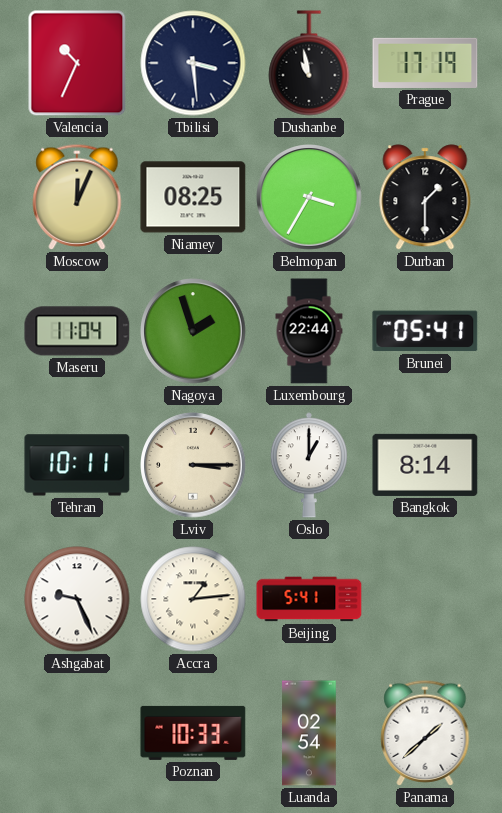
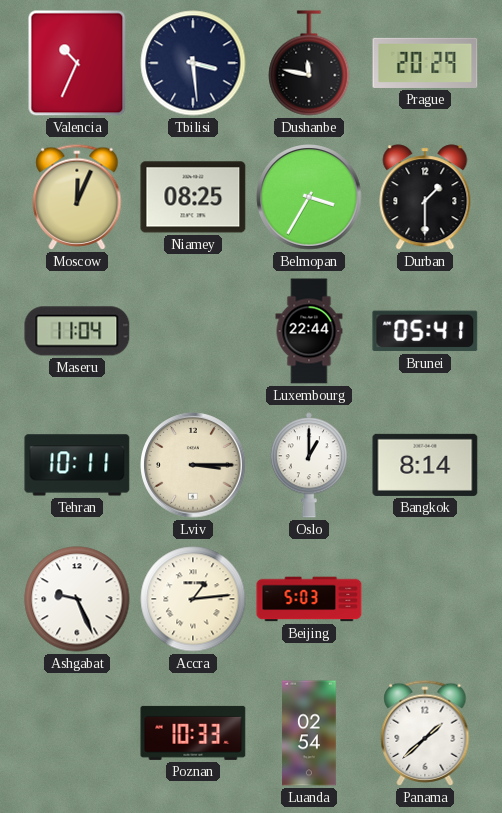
Dushanbe: 10:58 -> 11:47
Prague: 17:19 -> 20:29
Nagoya: 1:57 -> none
Beijing: 5:41 -> 5:03
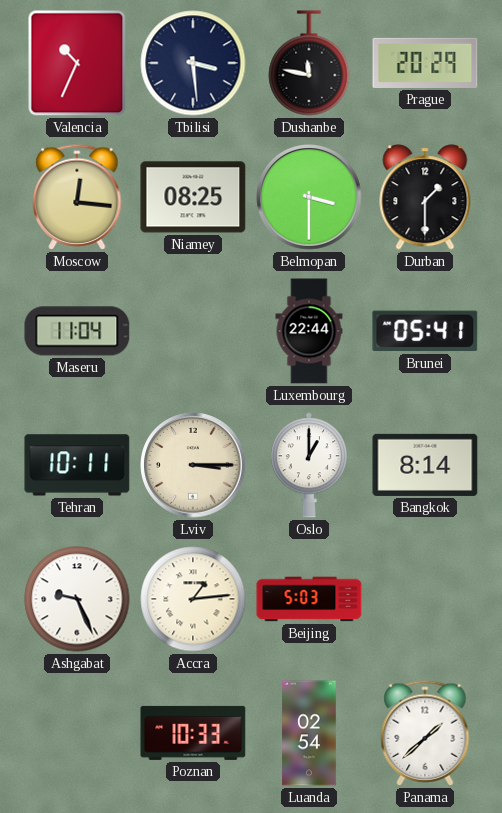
Moscow: 12:04 -> 12:16
Belmopan: 3:35 -> 3:30
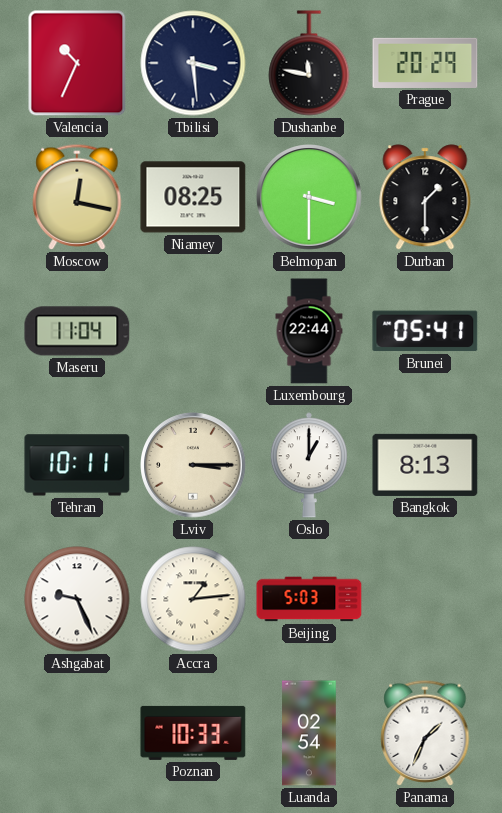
Moscow: 12:16 -> 12:17
Bangkok: 8:14 -> 8:13
Panama: 1:38 -> 1:34
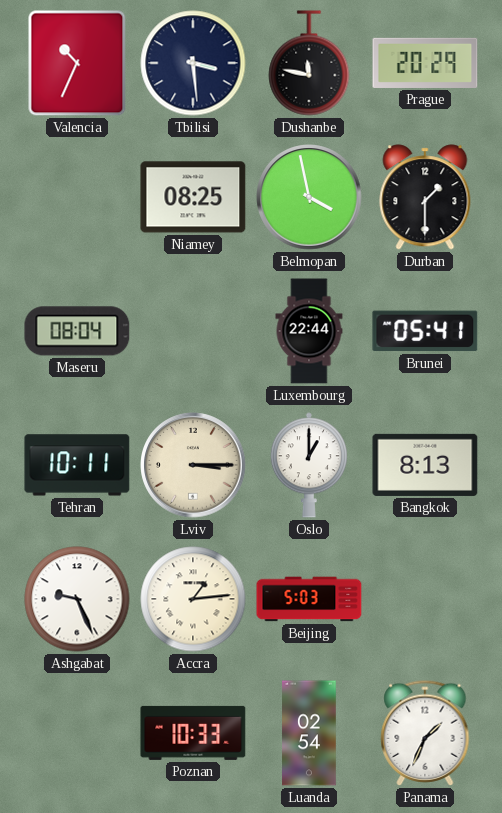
Moscow: 12:17 -> none
Belmopan: 3:30 -> 3:58
Maseru: 11:04 -> 08:04
